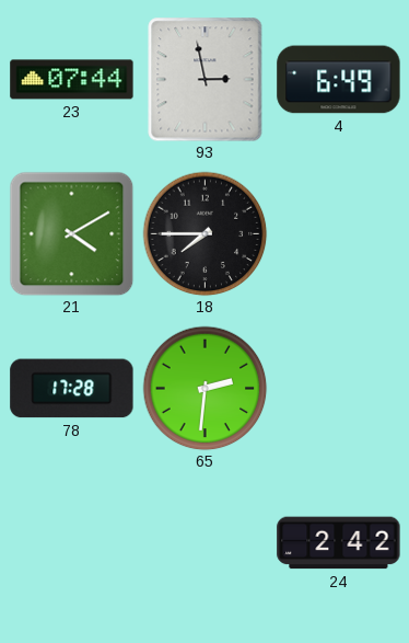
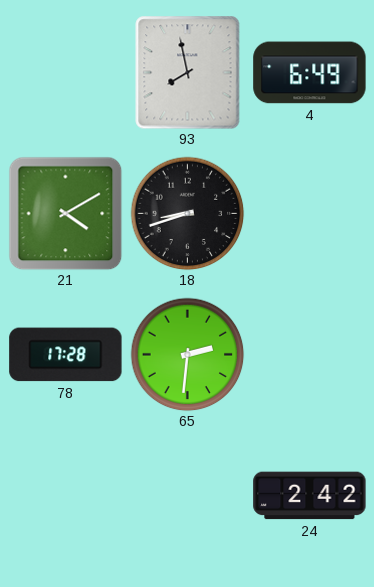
23: 07:44 -> none
93: 2:58 -> 7:58
18: 7:45 -> 8:42
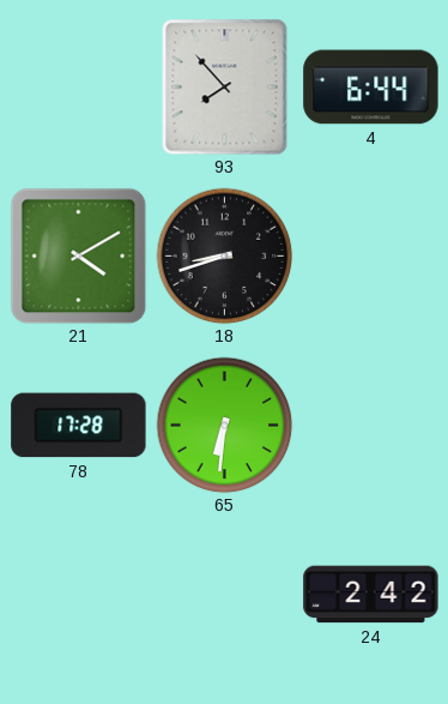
93: 7:58 -> 7:53
4: 6:49 -> 6:44
65: 2:31 -> 6:31
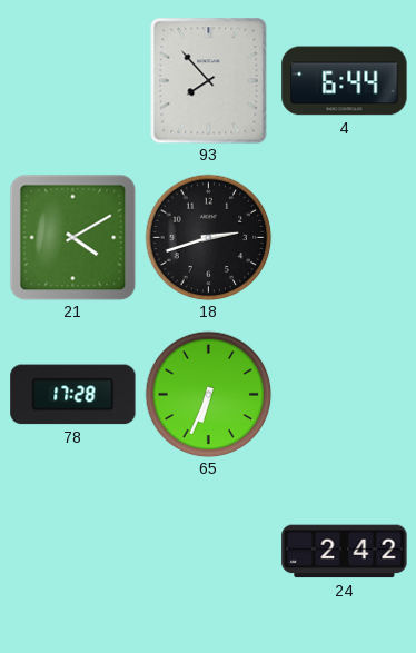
18: 8:42 -> 2:42
65: 6:31 -> 6:34
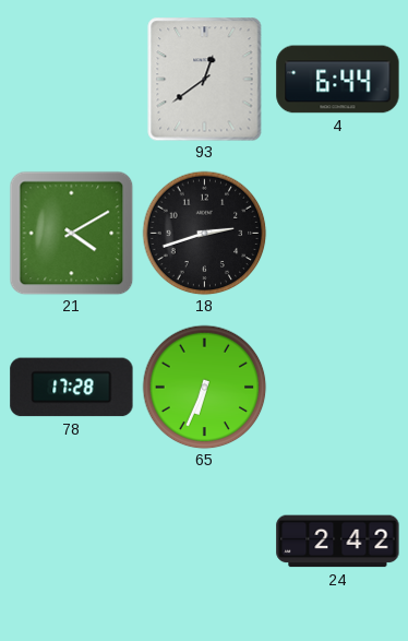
93: 7:53 -> 12:39
